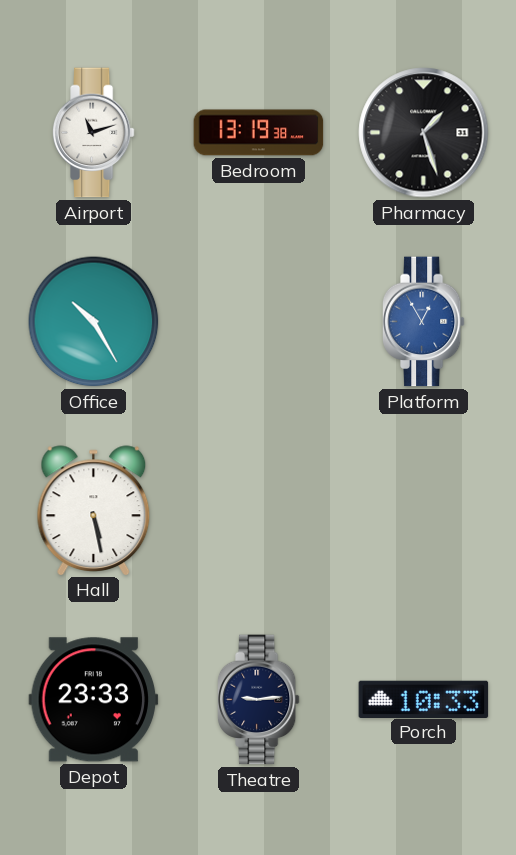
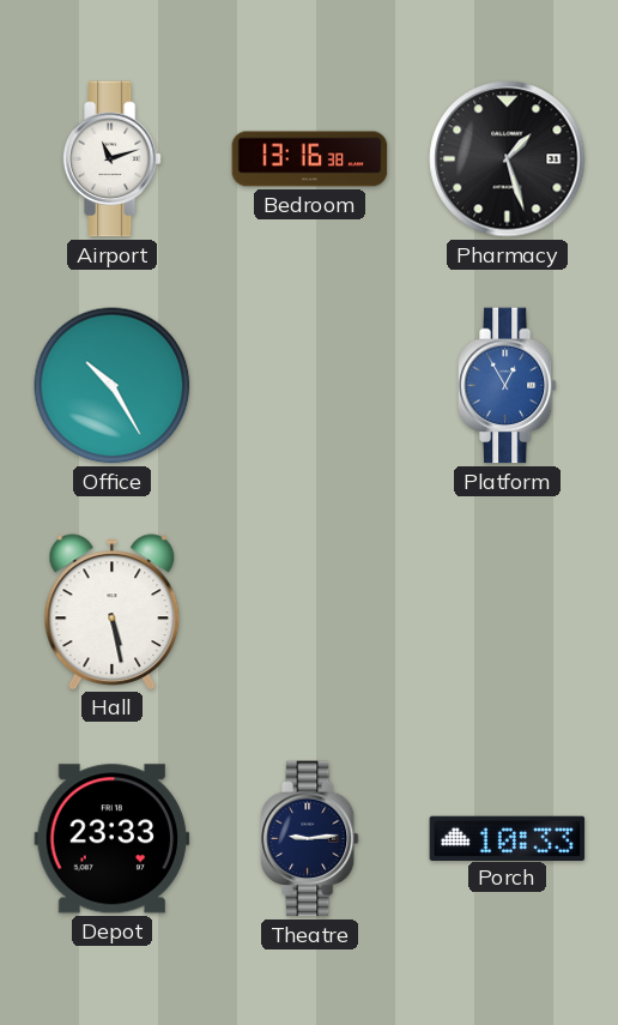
Bedroom: 13:19 -> 13:16
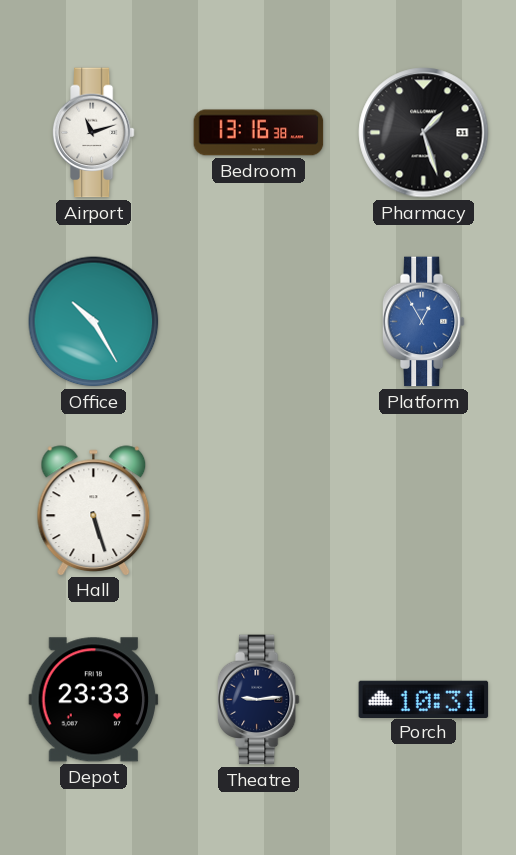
Hall: 5:28 -> 5:27
Porch: 10:33 -> 10:31
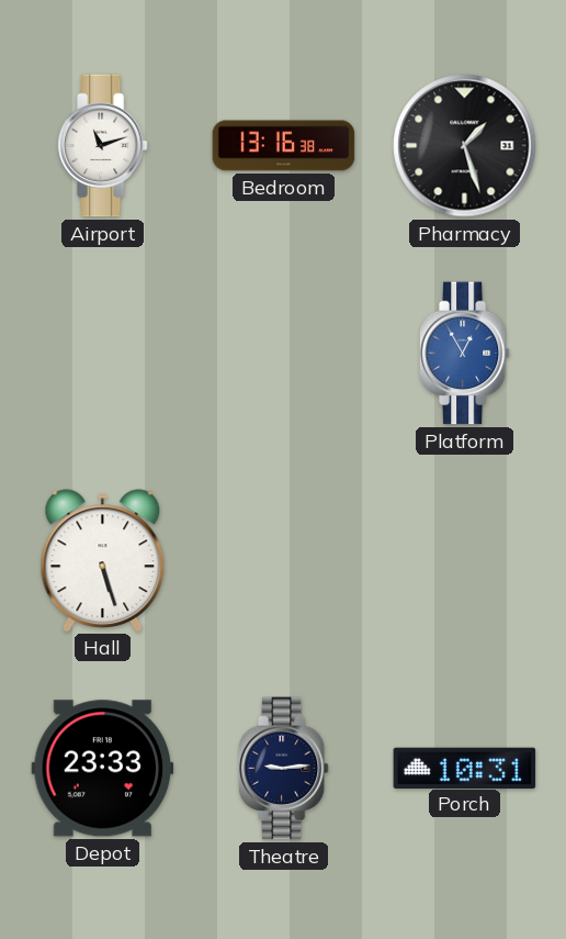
Office: 10:25 -> none
